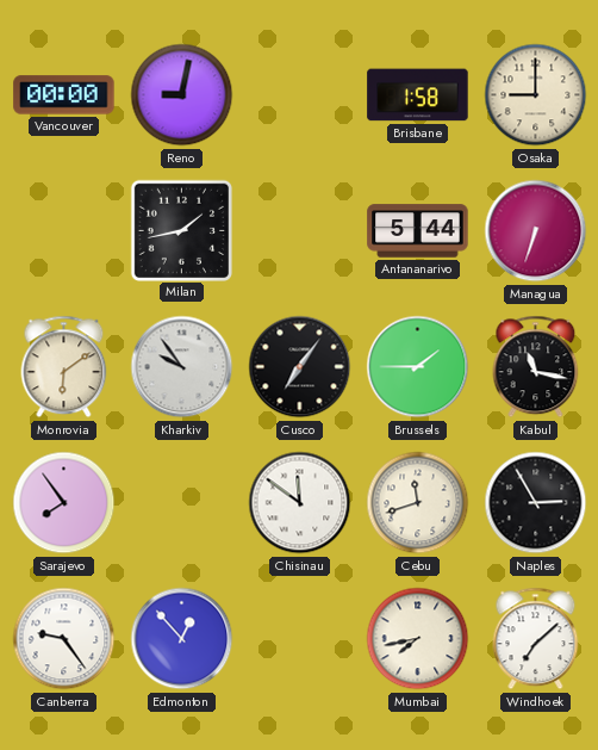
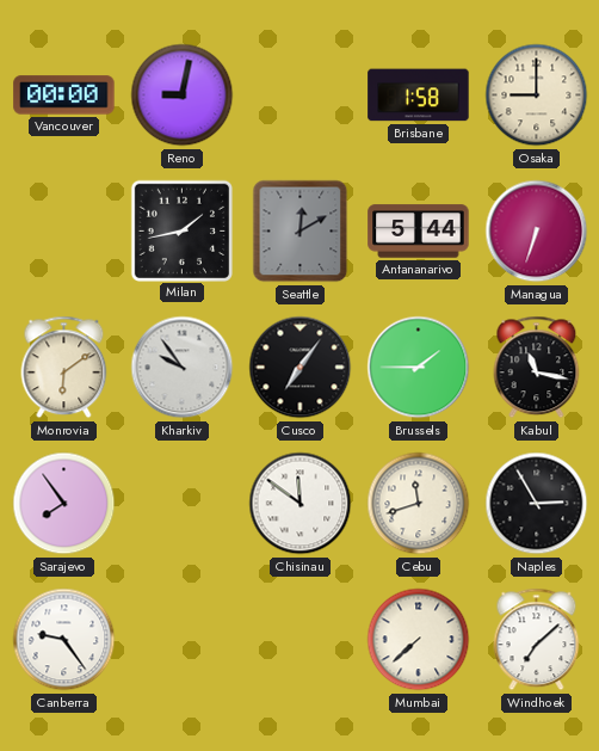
Seattle: none -> 12:10
Edmonton: 12:53 -> none
Mumbai: 7:43 -> 7:38
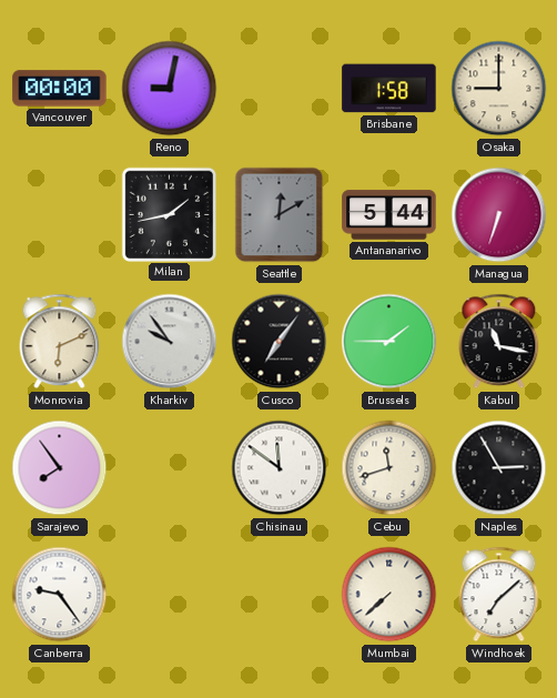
Monrovia: 6:09 -> 6:11
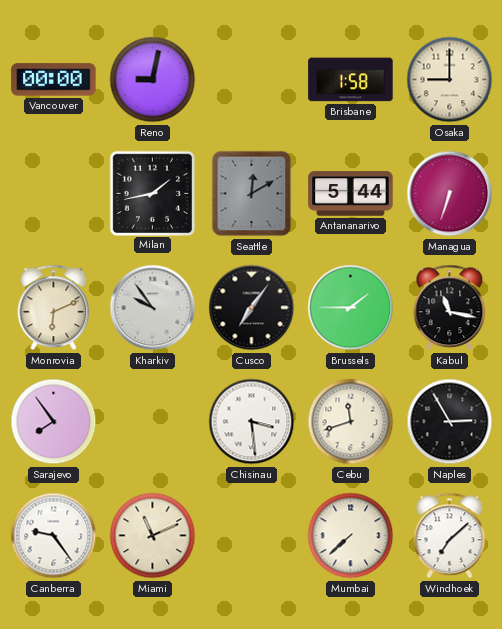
Chisinau: 11:51 -> 3:29
Miami: none -> 11:11
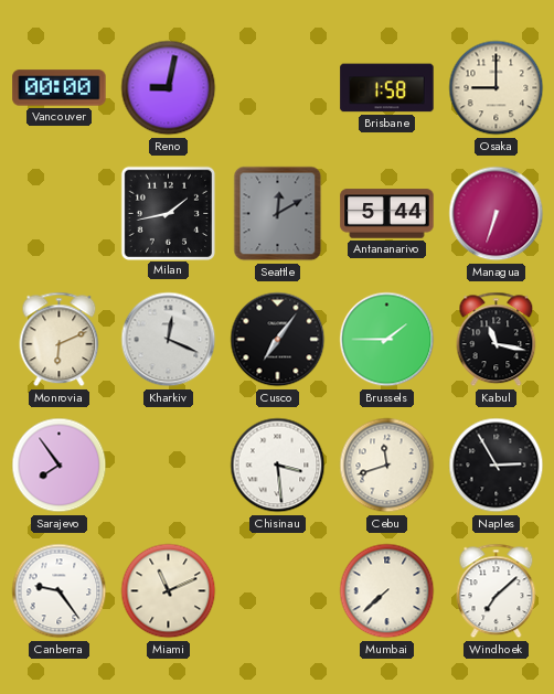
Kharkiv: 9:54 -> 12:19
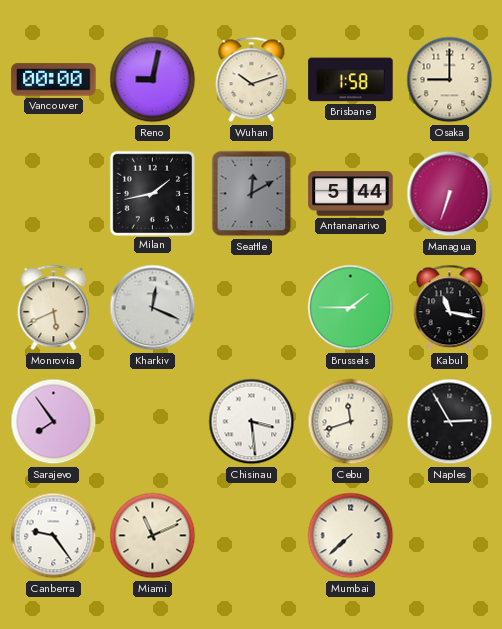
Wuhan: none -> 10:12
Monrovia: 6:11 -> 5:41
Cusco: 7:06 -> none
Windhoek: 7:08 -> none
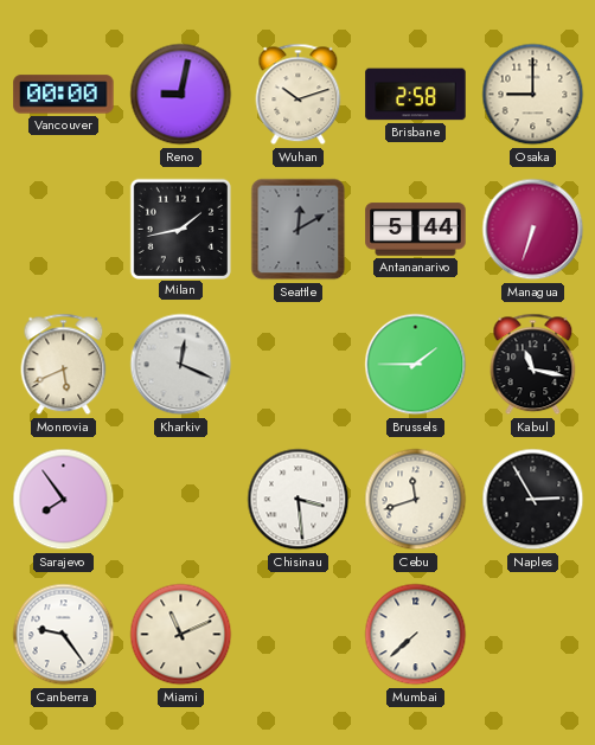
Brisbane: 1:58 -> 2:58
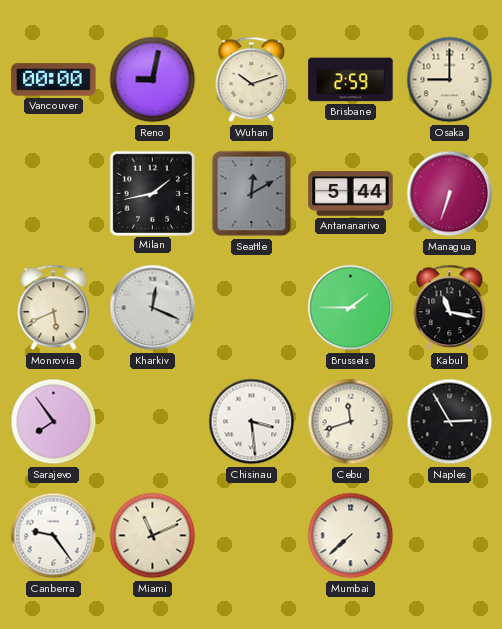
Brisbane: 2:58 -> 2:59
